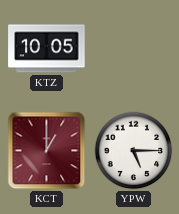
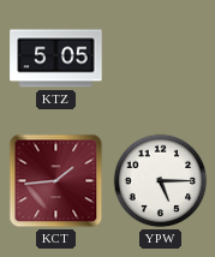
KTZ: 10:05 -> 5:05
KCT: 1:00 -> 1:44
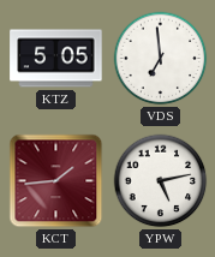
VDS: none -> 6:59
YPW: 5:15 -> 5:13
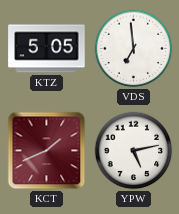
KCT: 1:44 -> 1:41
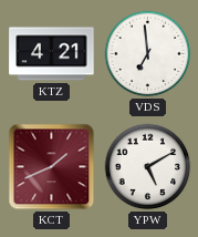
KTZ: 5:05 -> 4:21
YPW: 5:13 -> 5:10
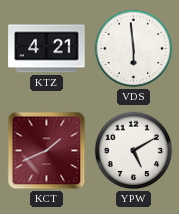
VDS: 6:59 -> 5:59
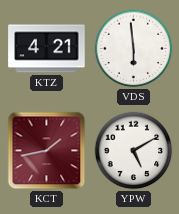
KCT: 1:41 -> 1:43
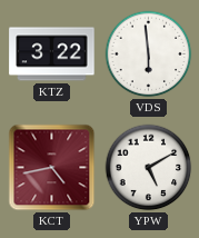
KTZ: 4:21 -> 3:22
KCT: 1:43 -> 4:43
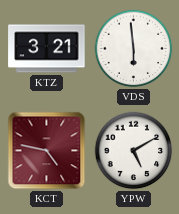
KTZ: 3:22 -> 3:21
KCT: 4:43 -> 4:47
